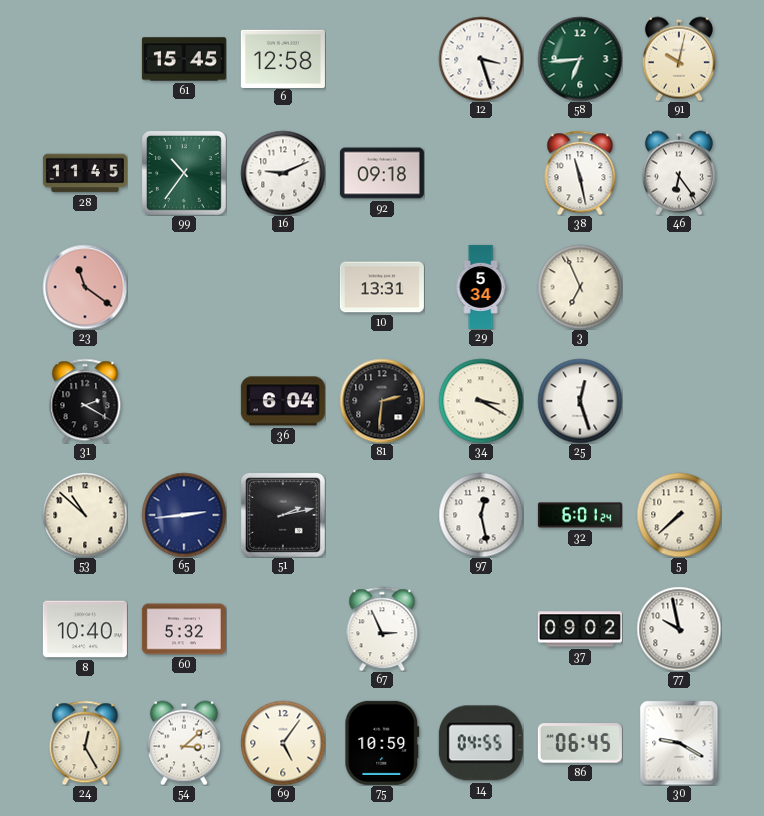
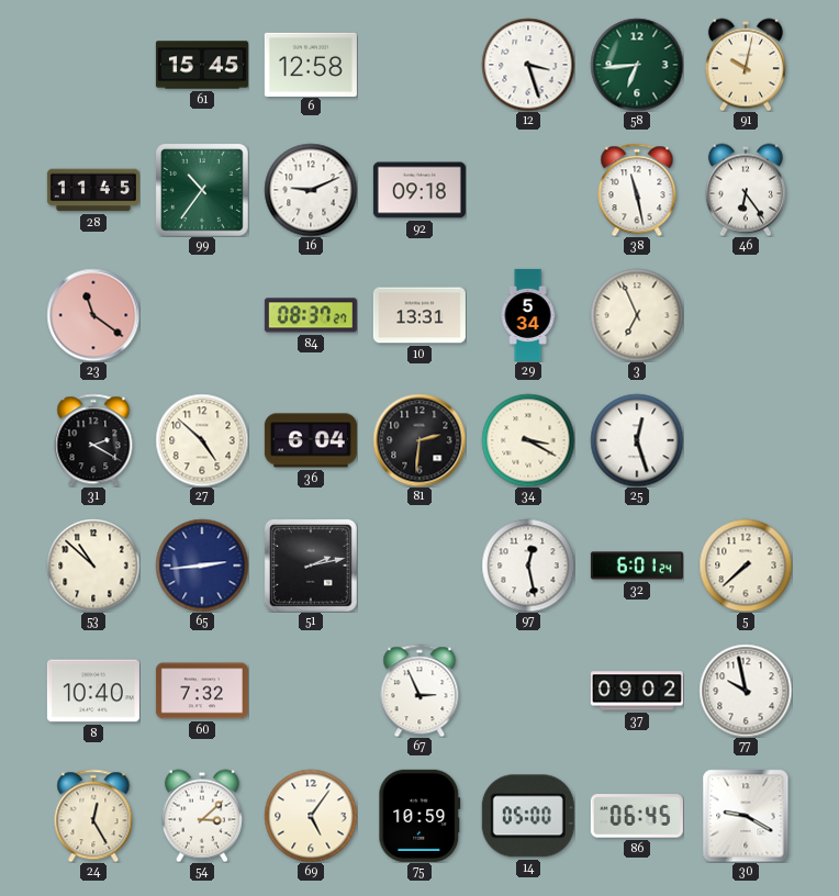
84: none -> 08:37
27: none -> 4:52
60: 5:32 -> 7:32
14: 04:55 -> 05:00
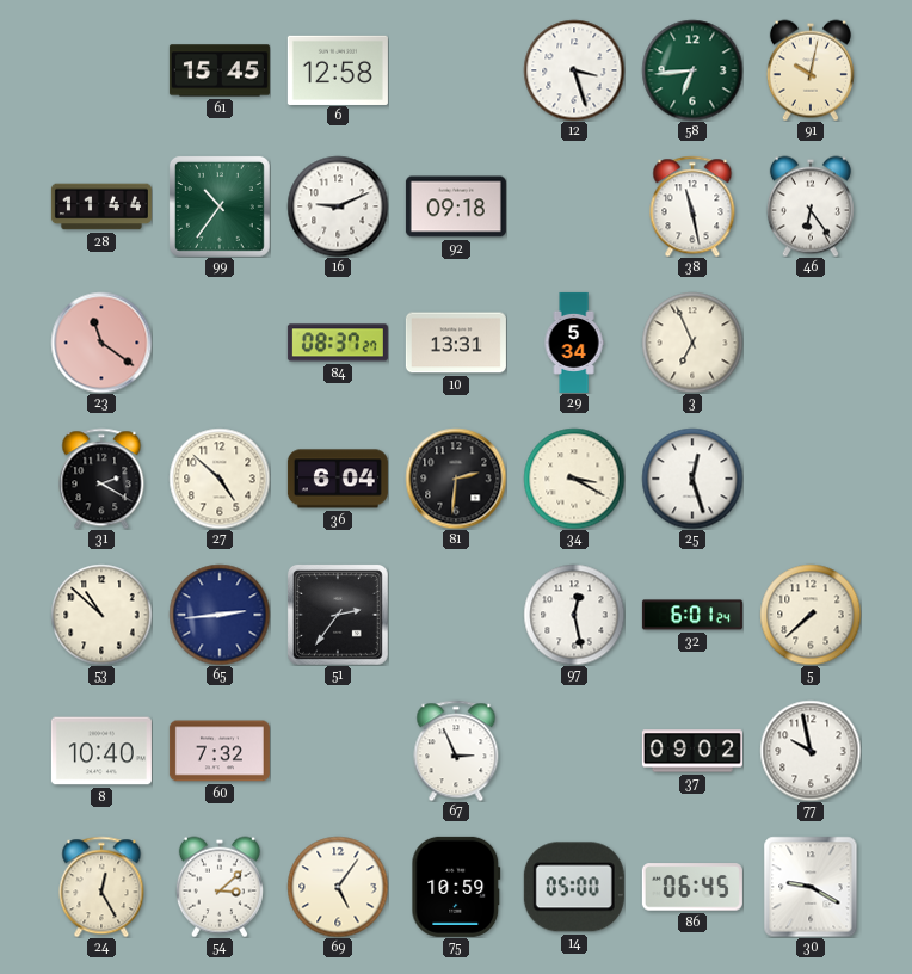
28: 11:45 -> 11:44
51: 2:13 -> 2:36
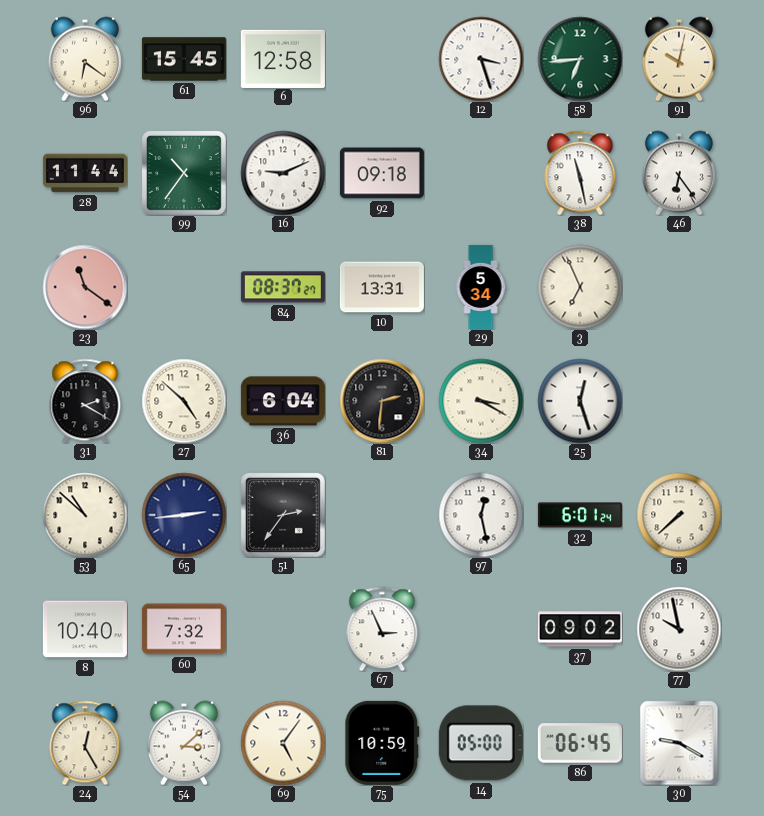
96: none -> 6:21
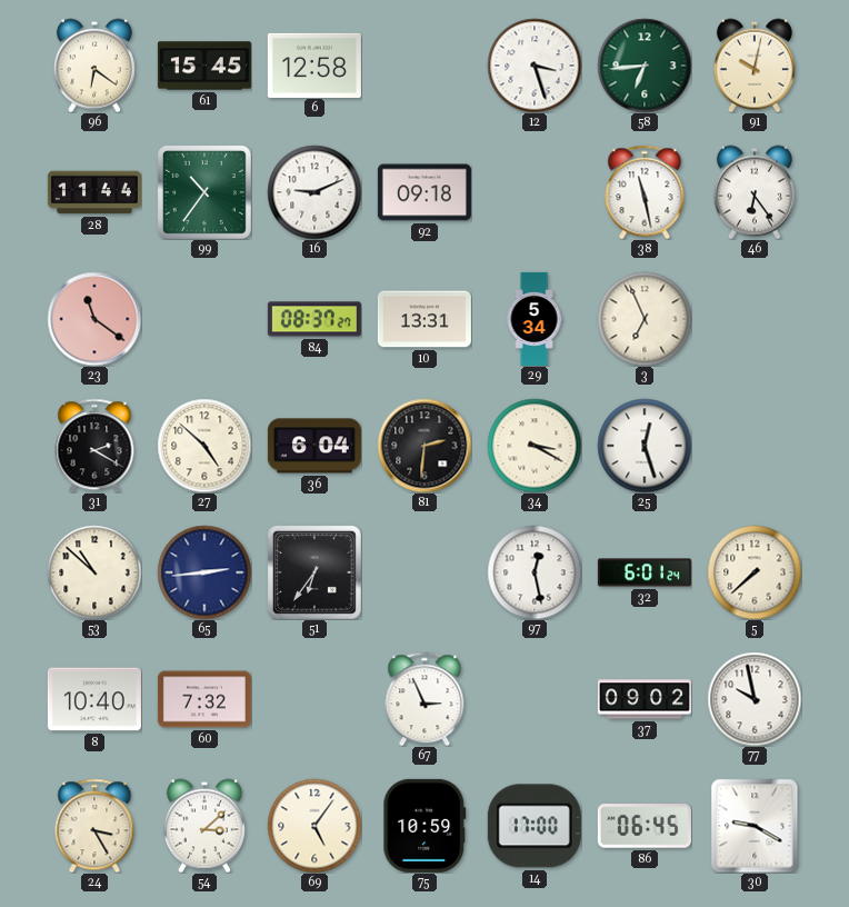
51: 2:36 -> 6:36
24: 12:25 -> 3:25
14: 05:00 -> 17:00
